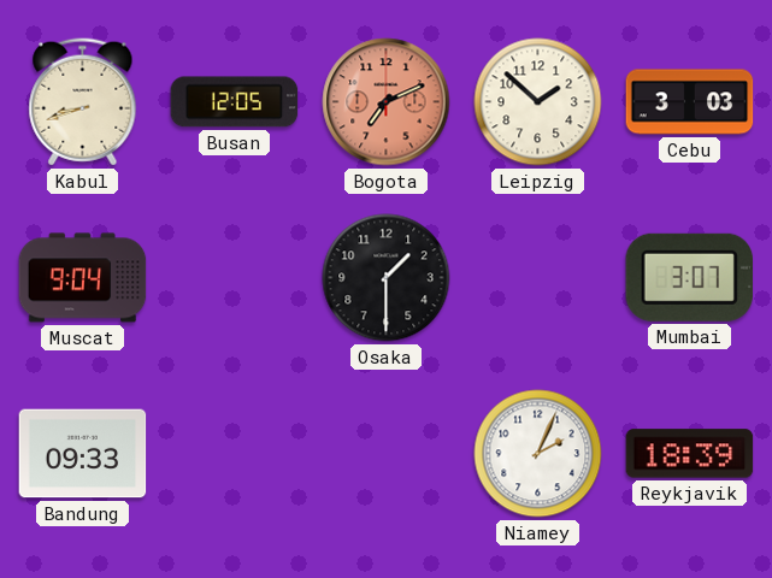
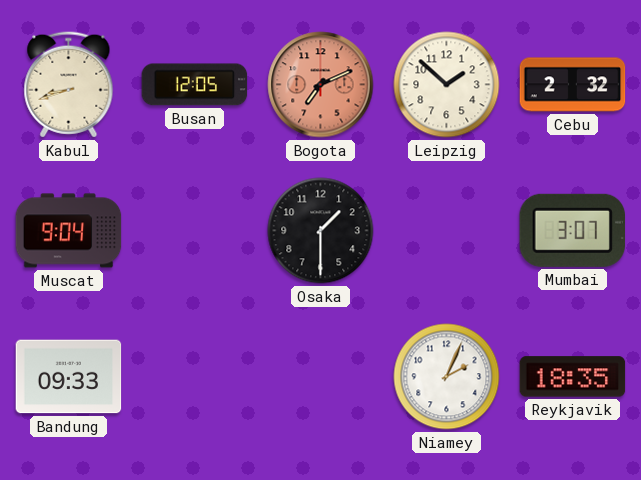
Cebu: 3:03 -> 2:32
Reykjavik: 18:39 -> 18:35
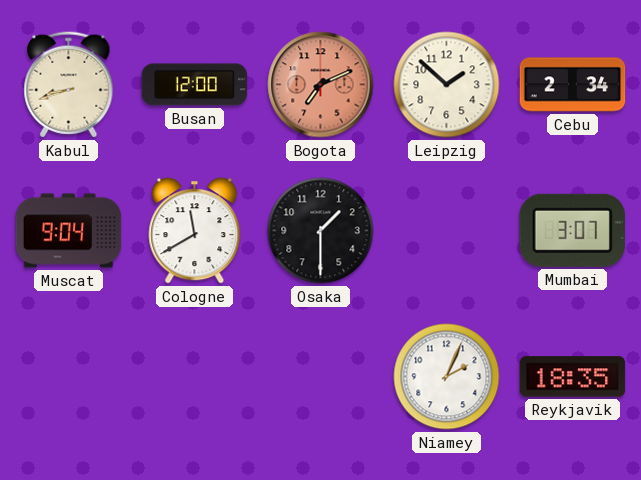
Busan: 12:05 -> 12:00
Cebu: 2:32 -> 2:34
Cologne: none -> 11:40
Bandung: 09:33 -> none
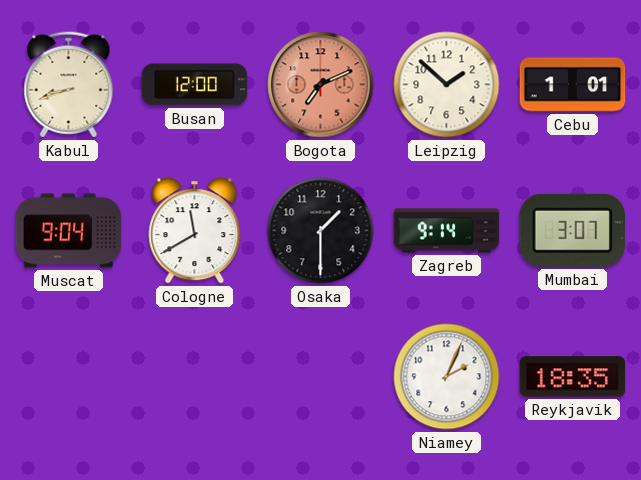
Cebu: 2:34 -> 1:01
Zagreb: none -> 9:14
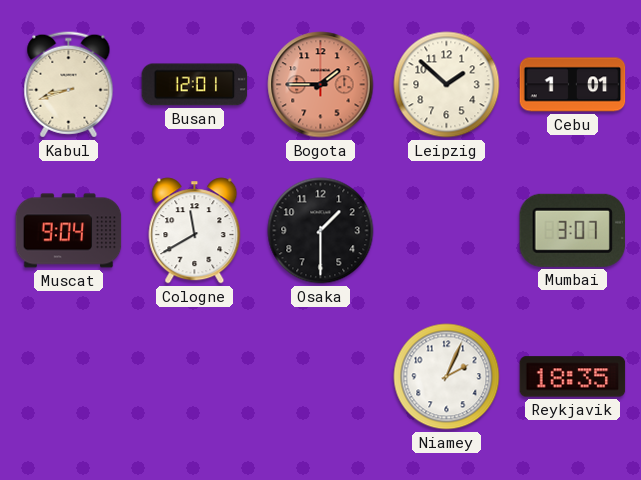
Busan: 12:00 -> 12:01
Bogota: 7:11 -> 1:45
Zagreb: 9:14 -> none
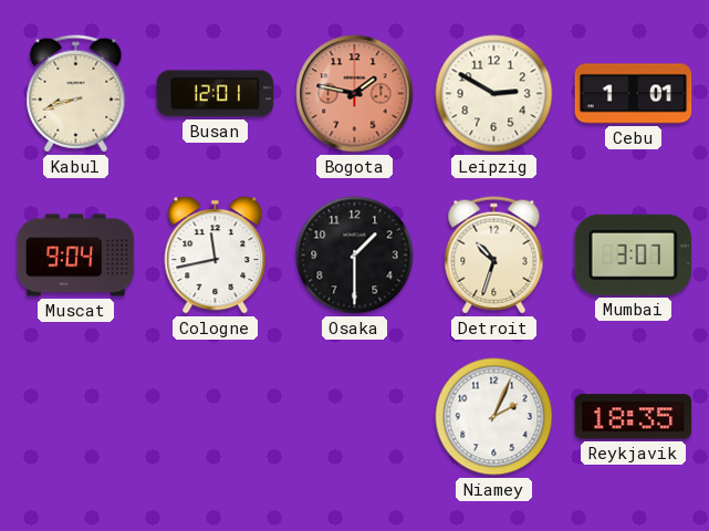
Bogota: 1:45 -> 1:47
Leipzig: 1:52 -> 2:50
Cologne: 11:40 -> 11:43
Detroit: none -> 10:33
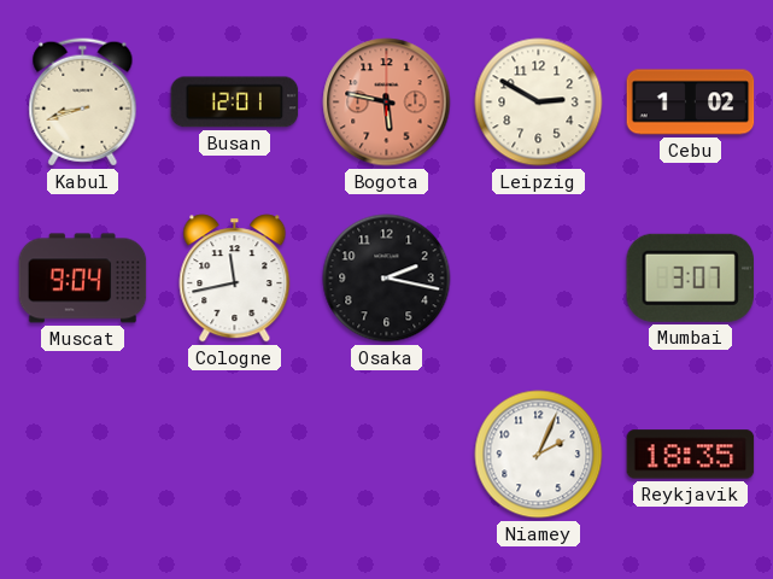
Bogota: 1:47 -> 5:47
Cebu: 1:01 -> 1:02
Osaka: 1:30 -> 2:17
Detroit: 10:33 -> none
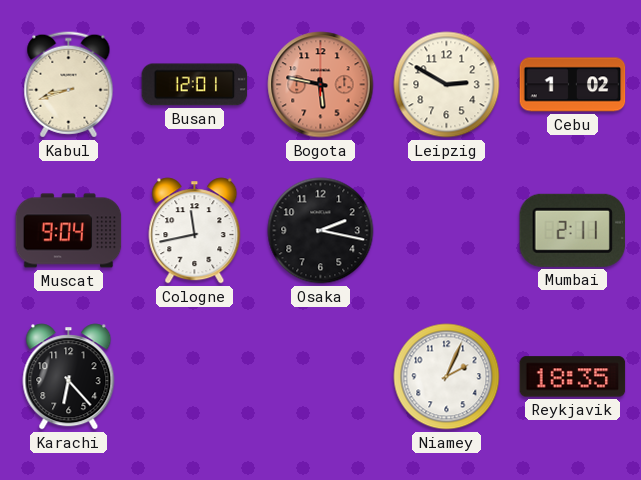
Mumbai: 3:07 -> 2:11
Karachi: none -> 6:23
